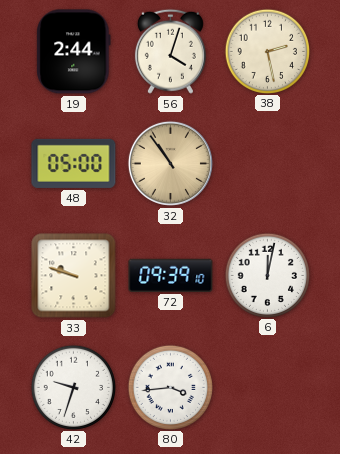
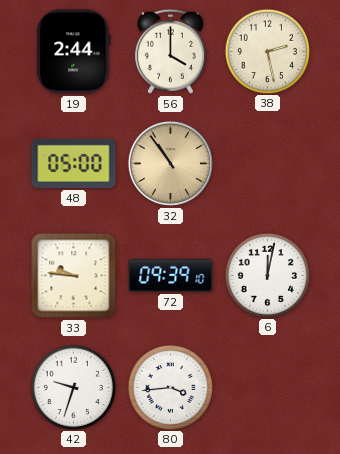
56: 4:03 -> 4:00
33: 9:48 -> 9:46
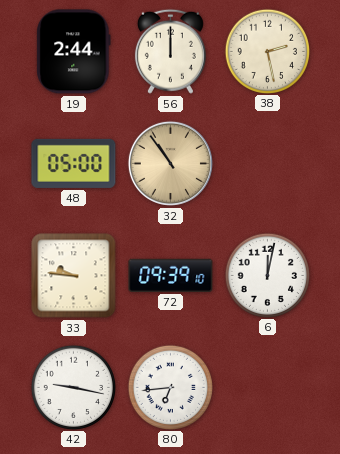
56: 4:00 -> 12:00
42: 9:33 -> 9:17
80: 3:44 -> 6:44
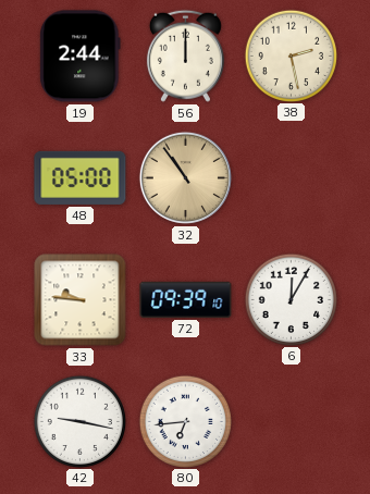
6: 12:02 -> 12:05
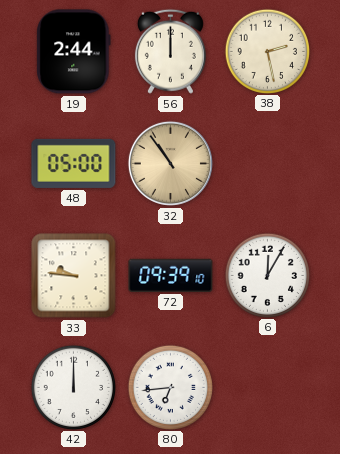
42: 9:17 -> 12:00
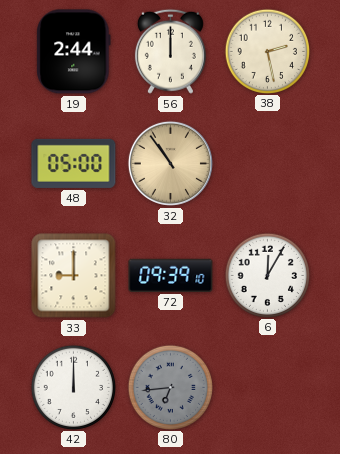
33: 9:46 -> 9:00
80 dial: white -> grey
